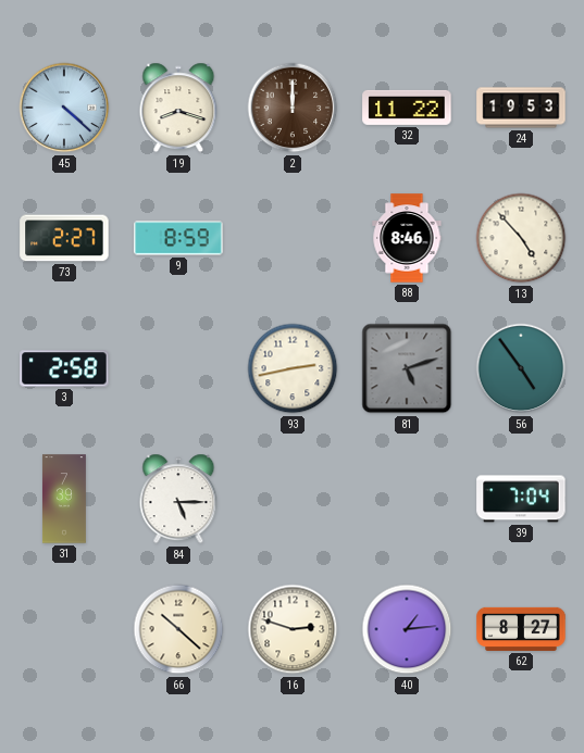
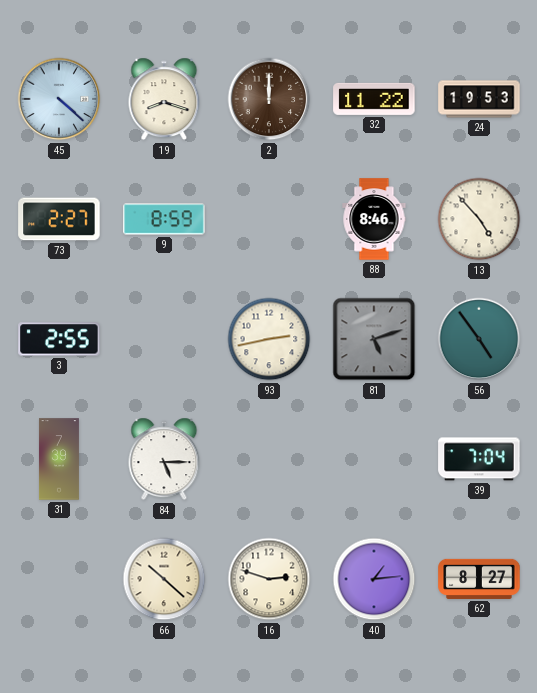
3: 2:58 -> 2:55
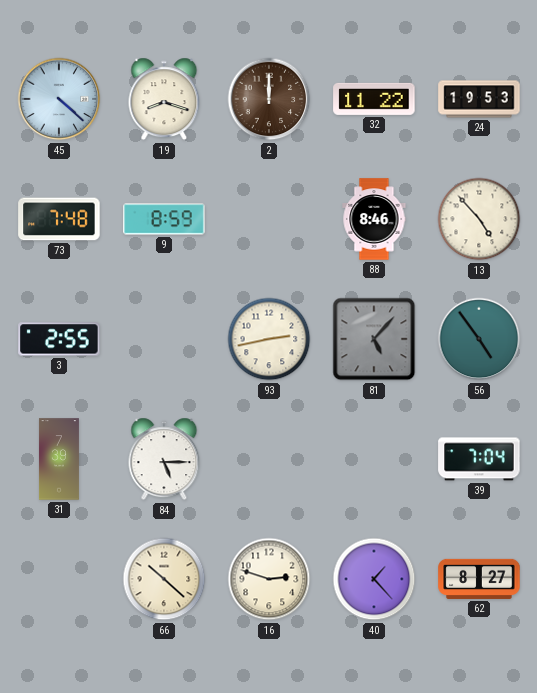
73: 2:27 -> 7:48
81: 5:12 -> 5:07
40: 1:14 -> 1:23
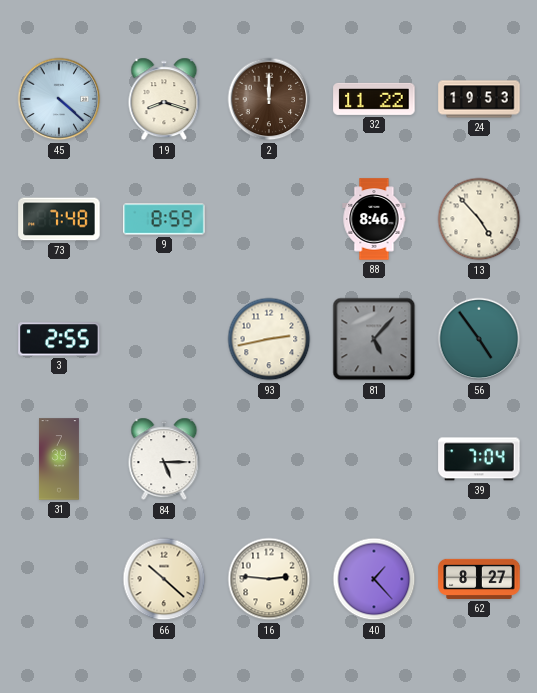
16: 2:48 -> 2:46
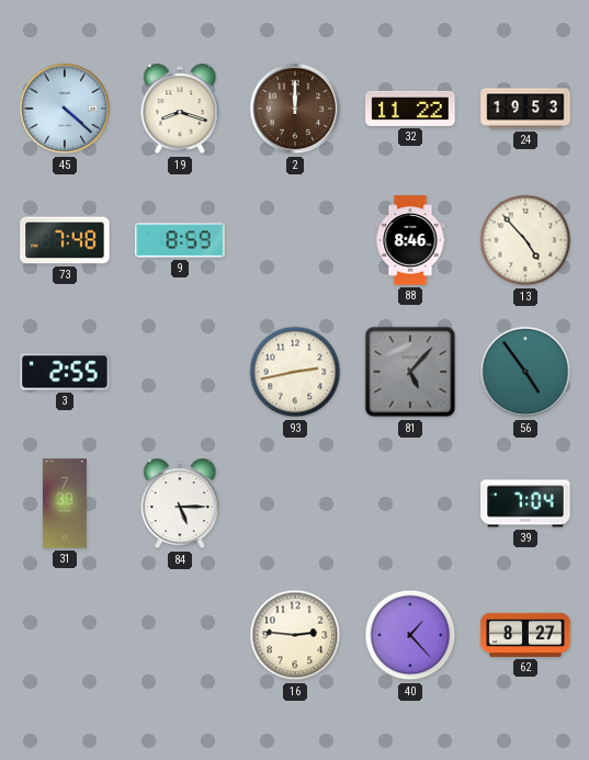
66: 10:22 -> none
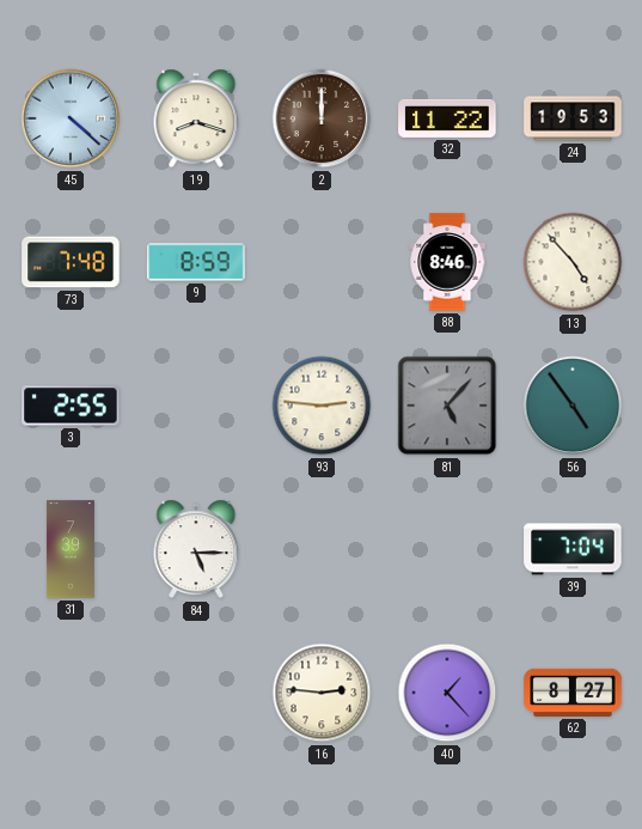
93: 2:43 -> 2:46
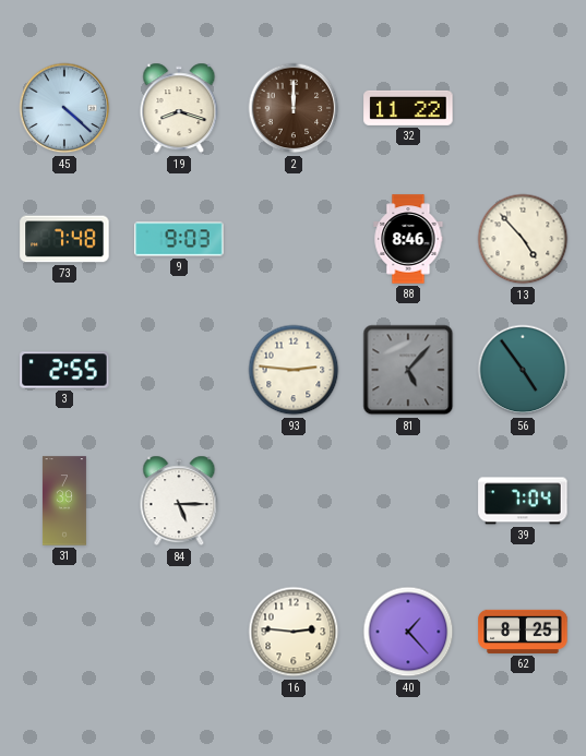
24: 19:53 -> none
9: 8:59 -> 9:03
62: 8:27 -> 8:25
